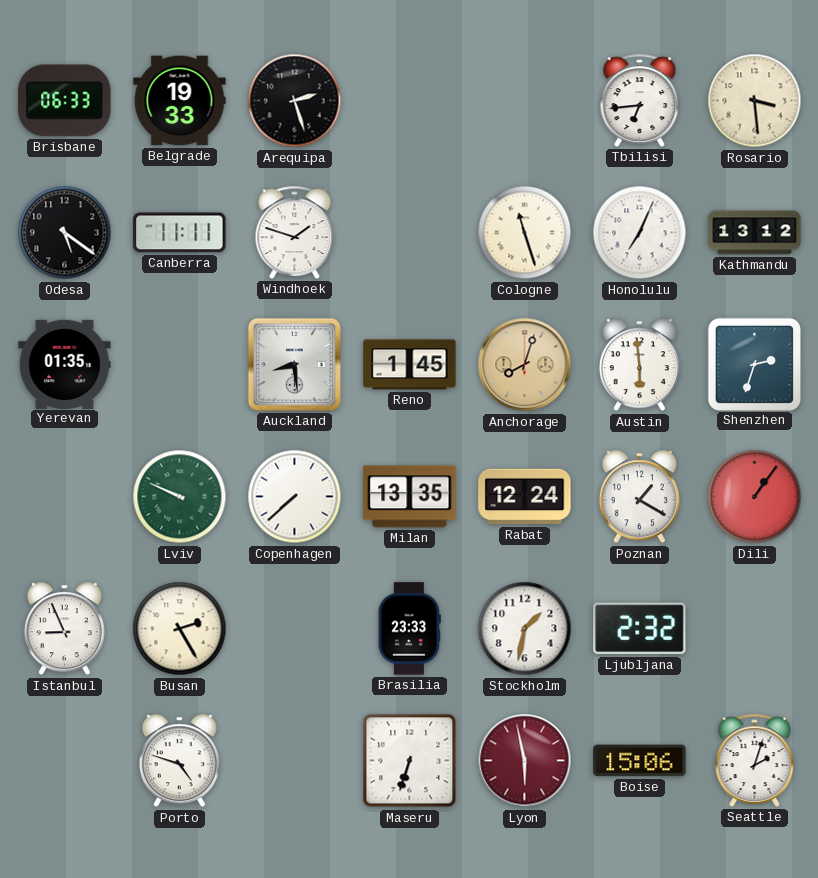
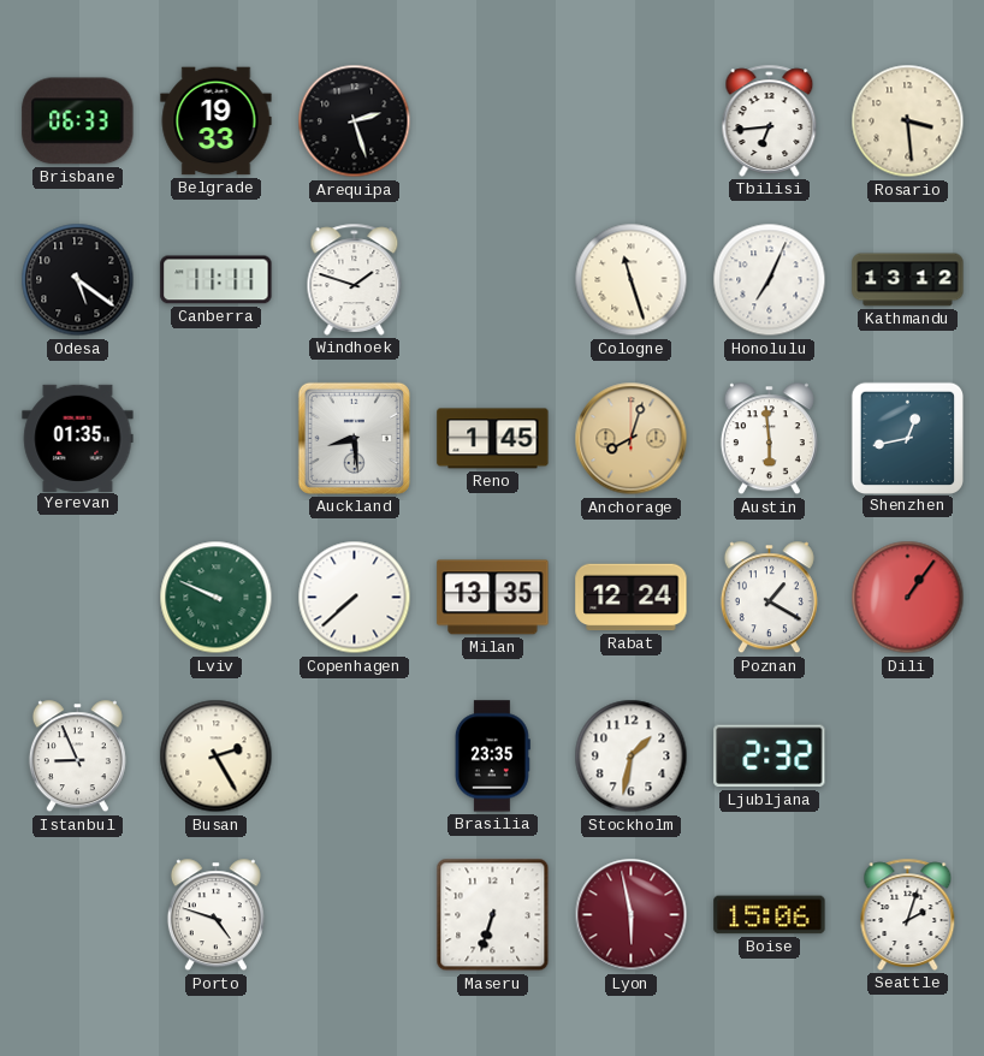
Shenzhen: 2:33 -> 12:43
Brasilia: 23:33 -> 23:35
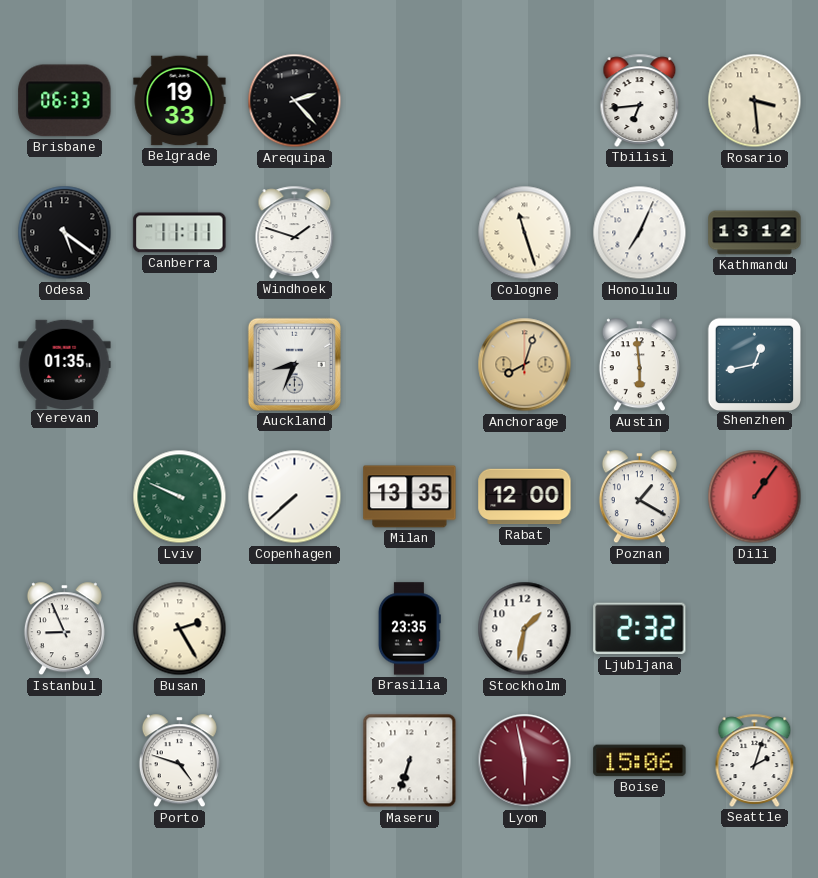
Arequipa: 2:27 -> 2:23
Auckland: 8:29 -> 8:34
Reno: 1:45 -> none
Rabat: 12:24 -> 12:00
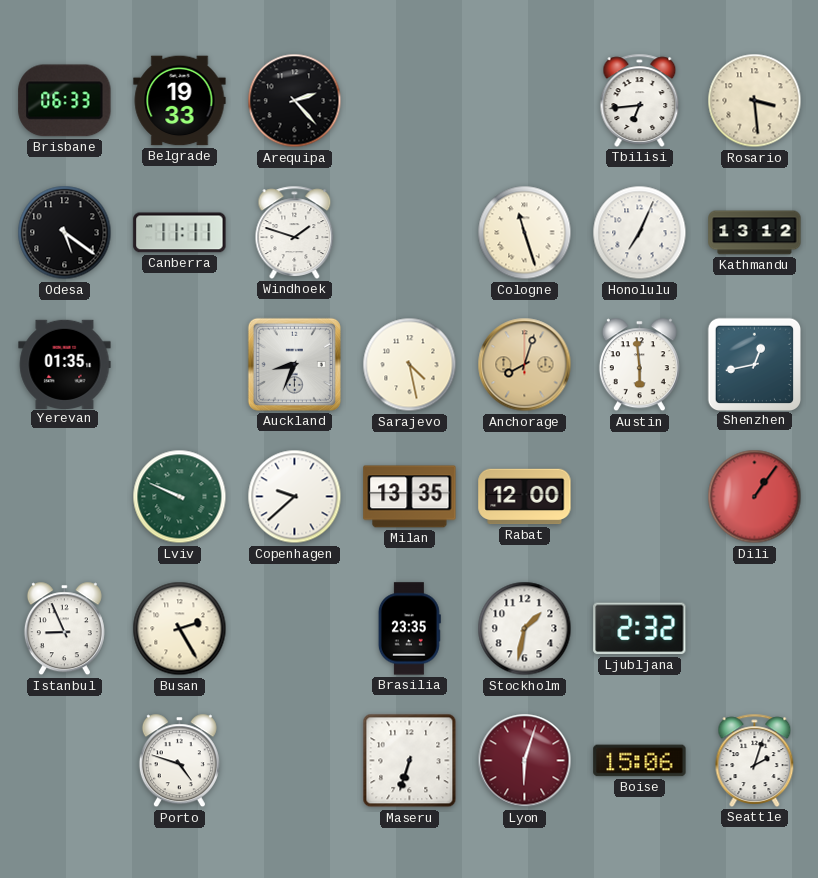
Sarajevo: none -> 4:28
Copenhagen: 7:38 -> 9:38
Poznan: 1:20 -> none
Lyon: 5:58 -> 6:03
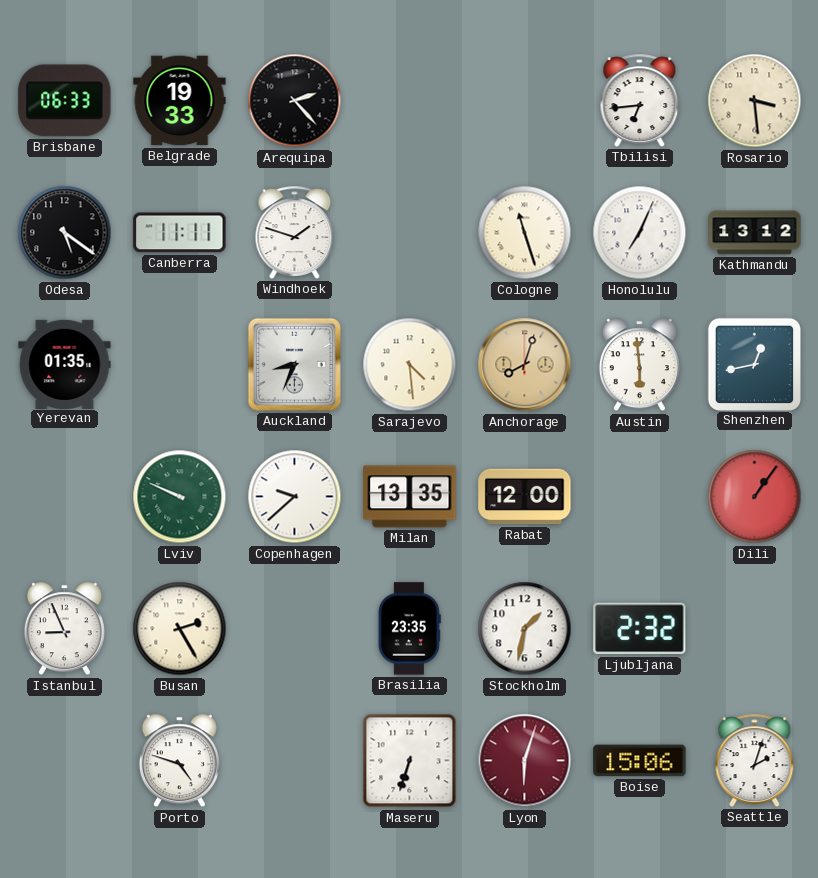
Sarajevo: 4:28 -> 4:29
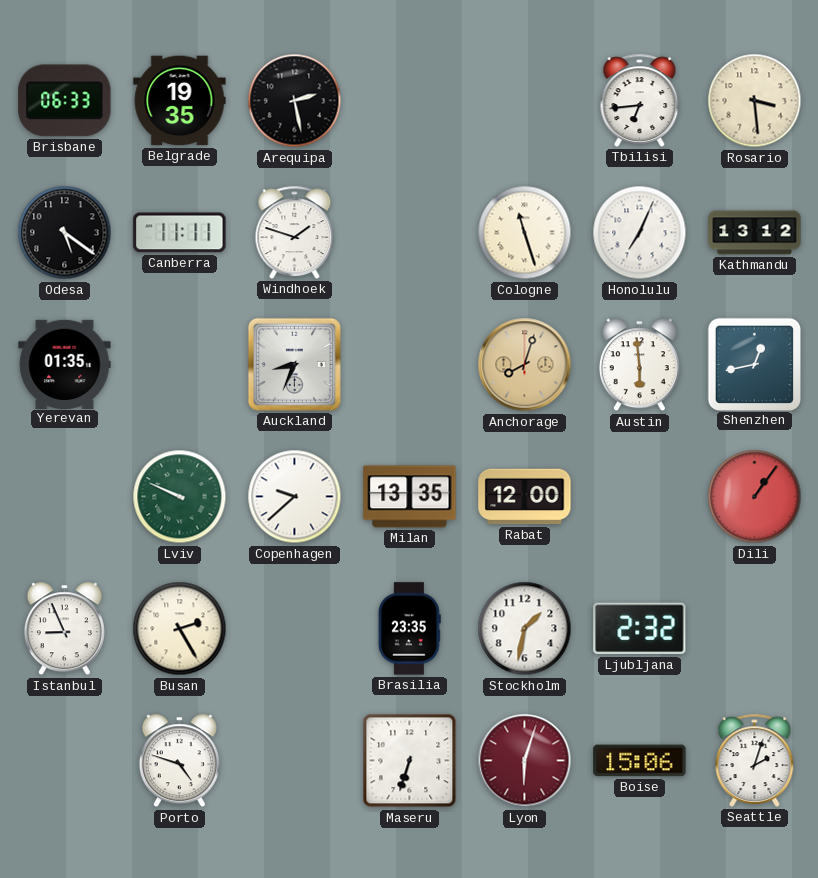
Belgrade: 19:33 -> 19:35
Arequipa: 2:23 -> 2:28
Sarajevo: 4:29 -> none
